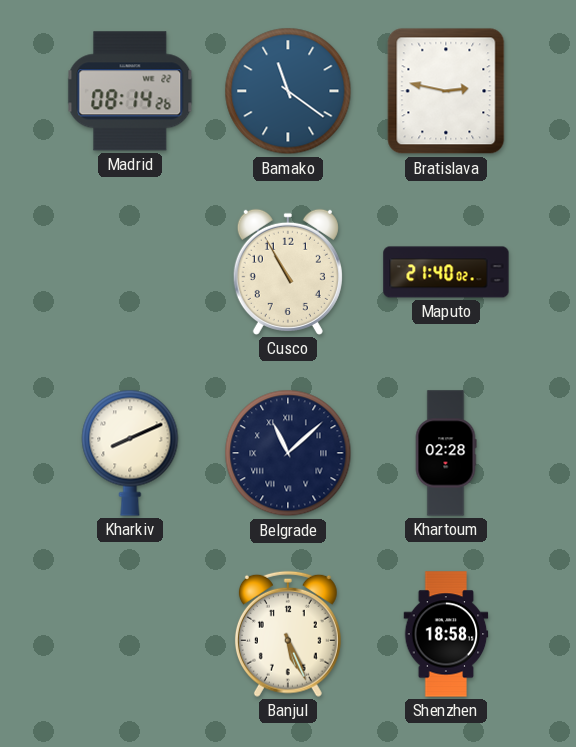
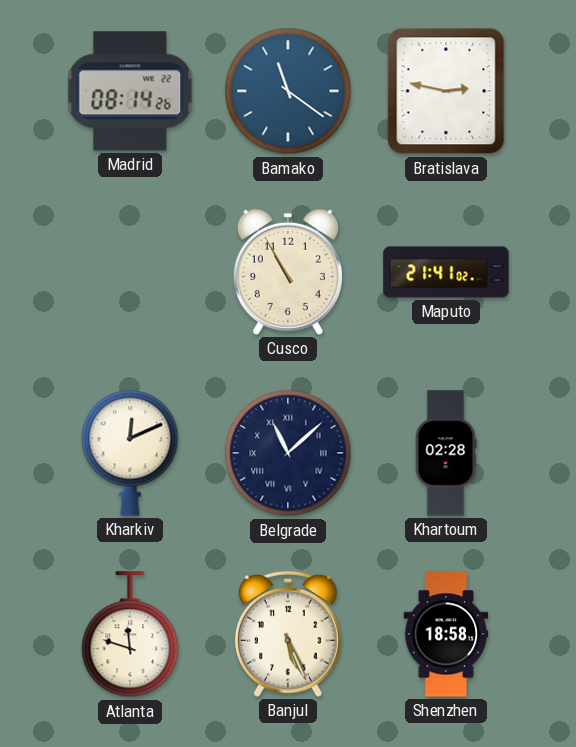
Maputo: 21:40 -> 21:41
Kharkiv: 8:11 -> 12:11
Atlanta: none -> 11:48
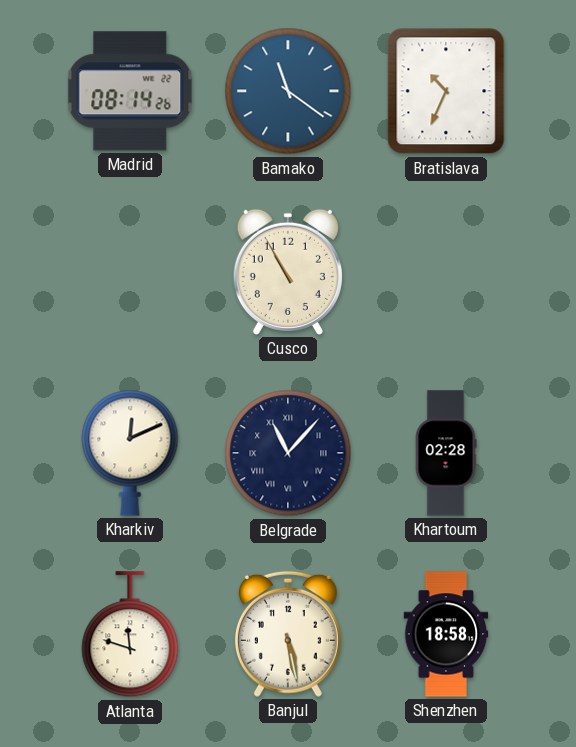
Bratislava: 2:47 -> 10:34
Maputo: 21:41 -> none
Belgrade: 11:08 -> 11:07
Banjul: 5:26 -> 5:28
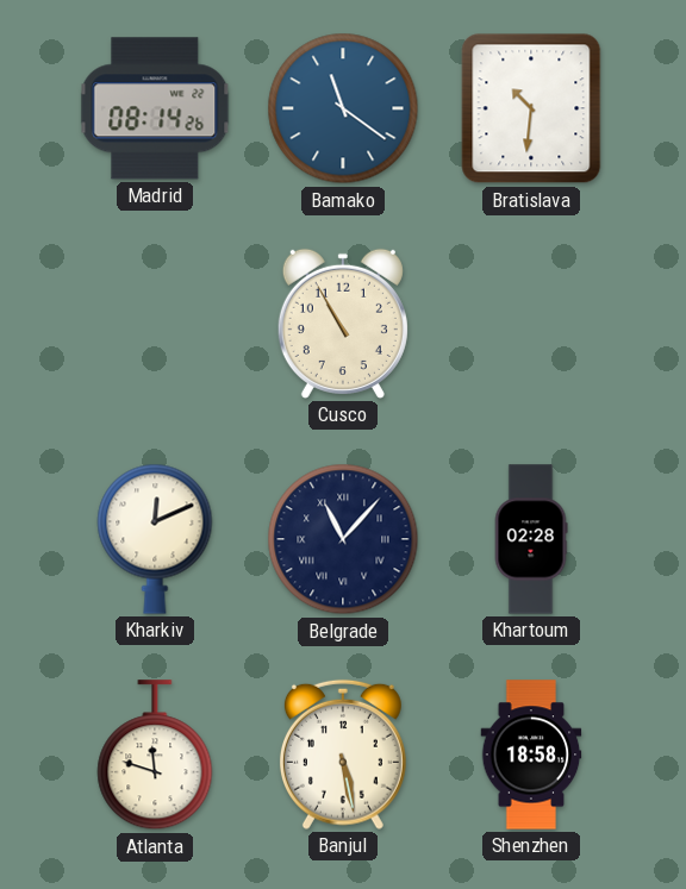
Bratislava: 10:34 -> 10:31
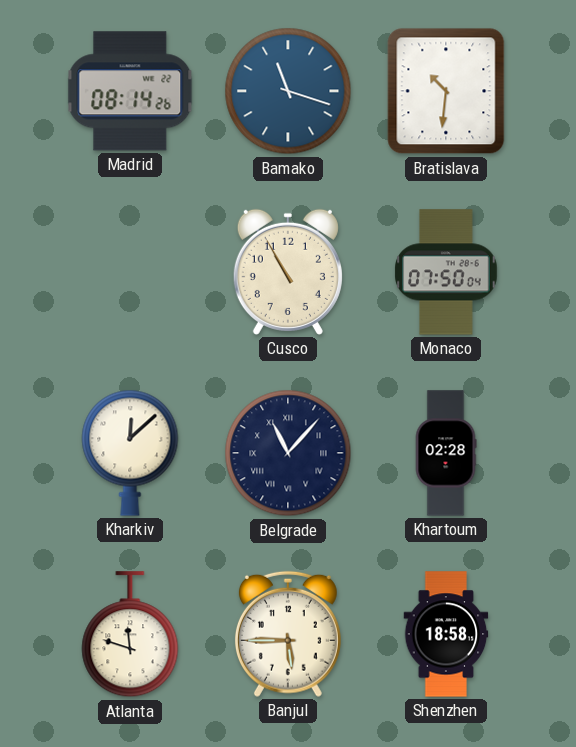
Bamako: 11:21 -> 11:18
Monaco: none -> 07:50
Kharkiv: 12:11 -> 12:08
Banjul: 5:28 -> 5:45
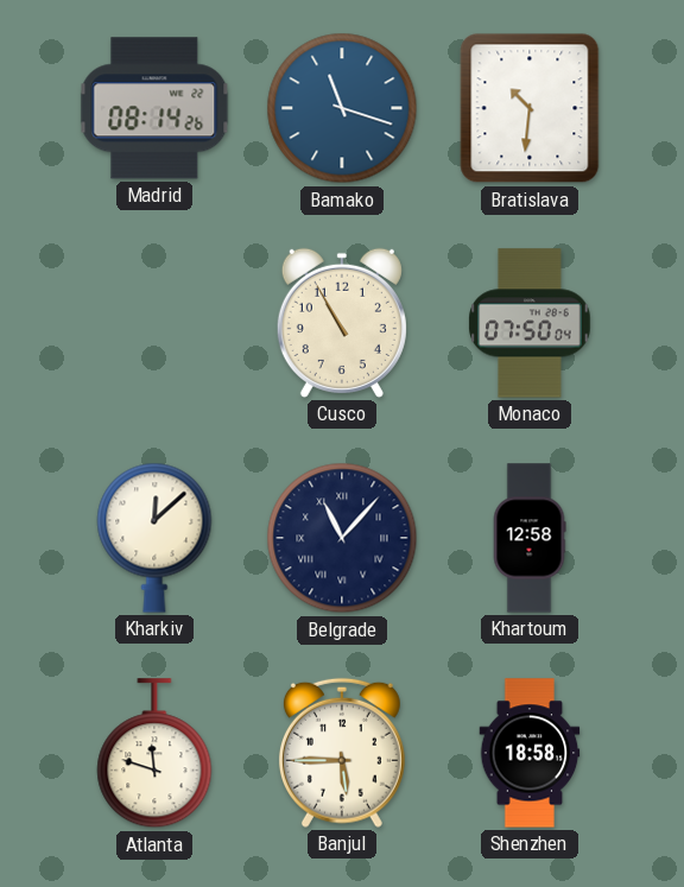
Khartoum: 02:28 -> 12:58
